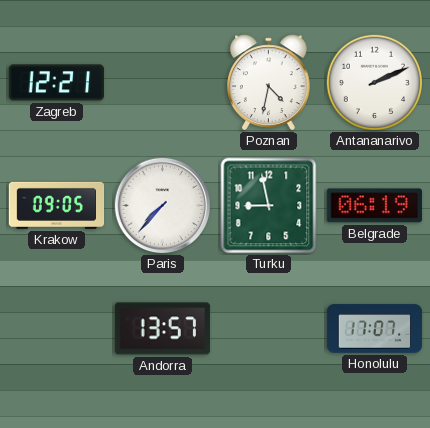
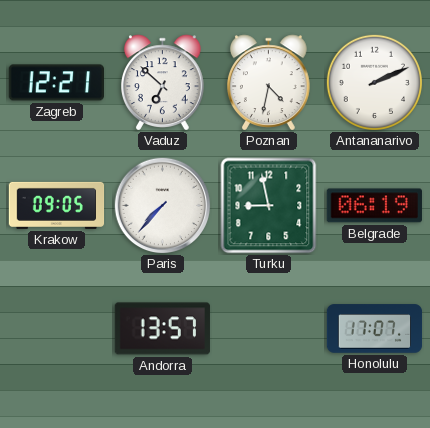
Vaduz: none -> 6:52
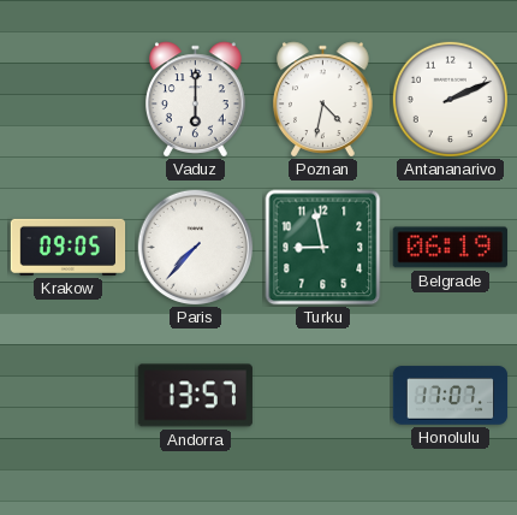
Zagreb: 12:21 -> none
Vaduz: 6:52 -> 6:00
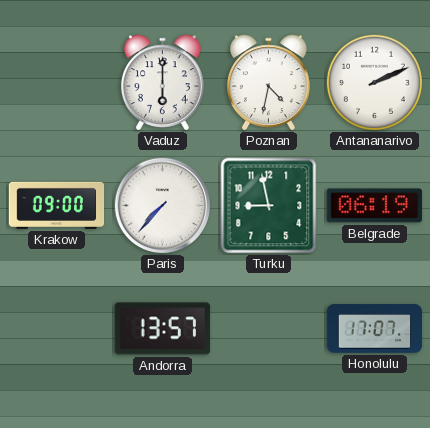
Krakow: 09:05 -> 09:00
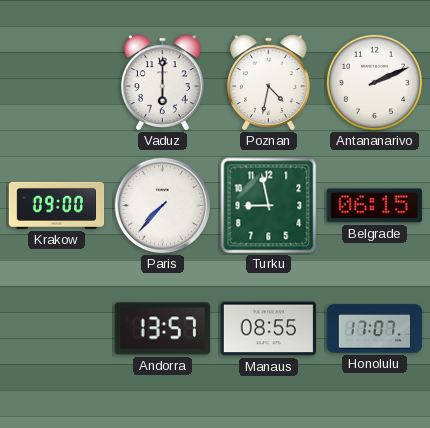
Belgrade: 06:19 -> 06:15
Manaus: none -> 08:55
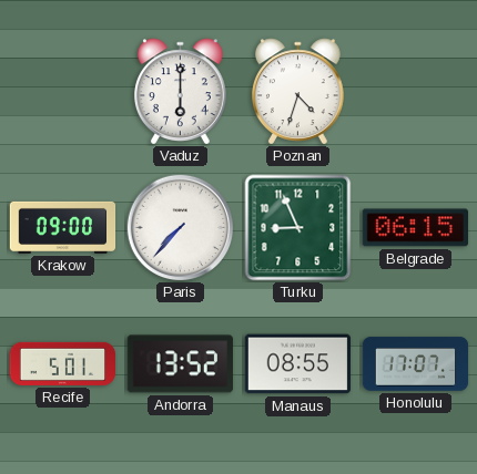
Poznan: 4:32 -> 4:33
Antananarivo: 2:11 -> none
Turku: 8:58 -> 8:56
Recife: none -> 5:01
Andorra: 13:57 -> 13:52
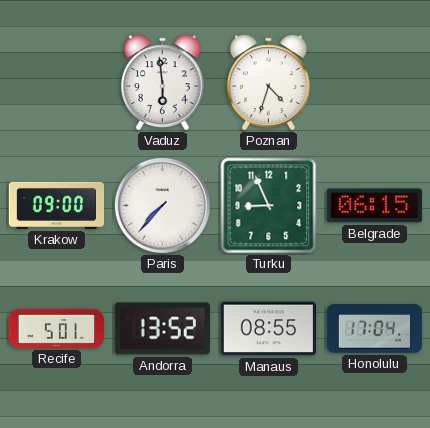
Vaduz: 6:00 -> 5:59
Honolulu: 17:07 -> 17:04
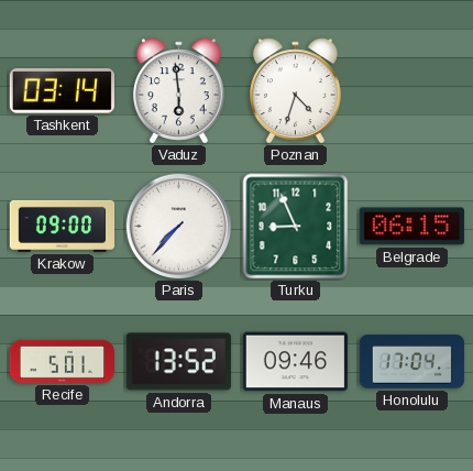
Tashkent: none -> 03:14
Manaus: 08:55 -> 09:46
